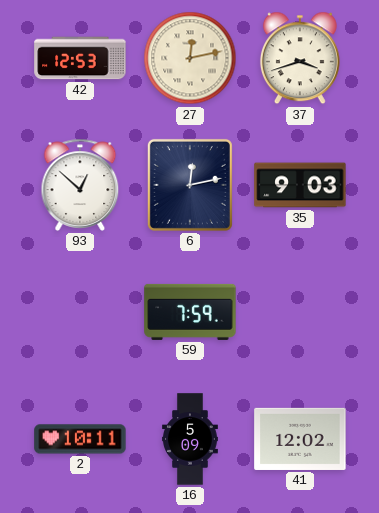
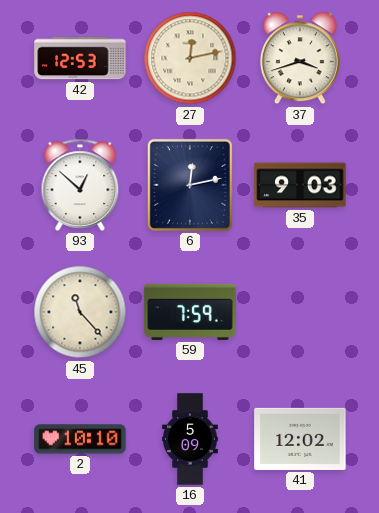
45: none -> 11:23
2: 10:11 -> 10:10
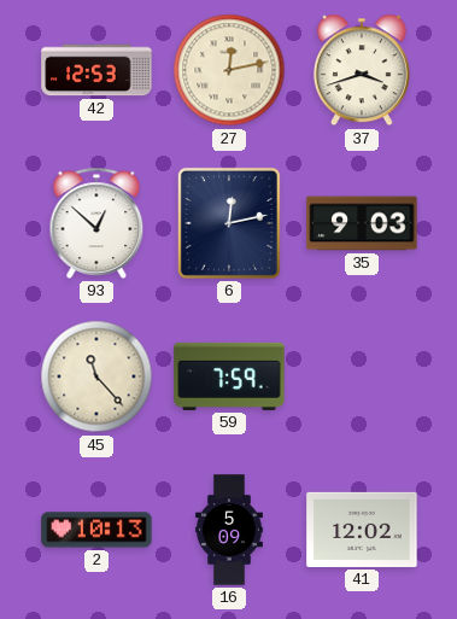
2: 10:10 -> 10:13
